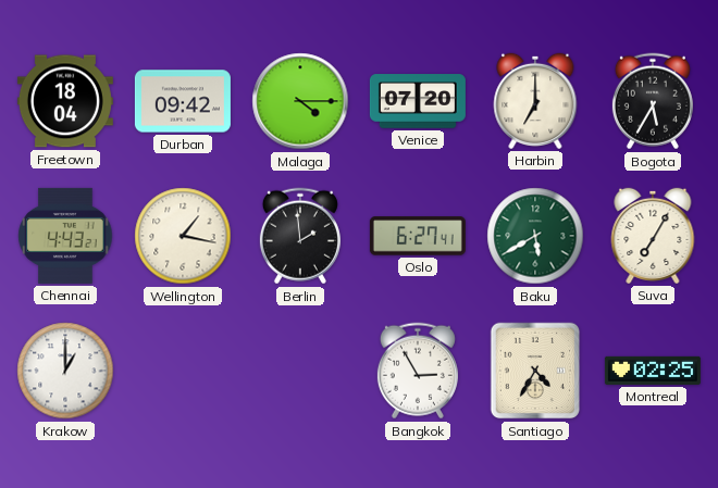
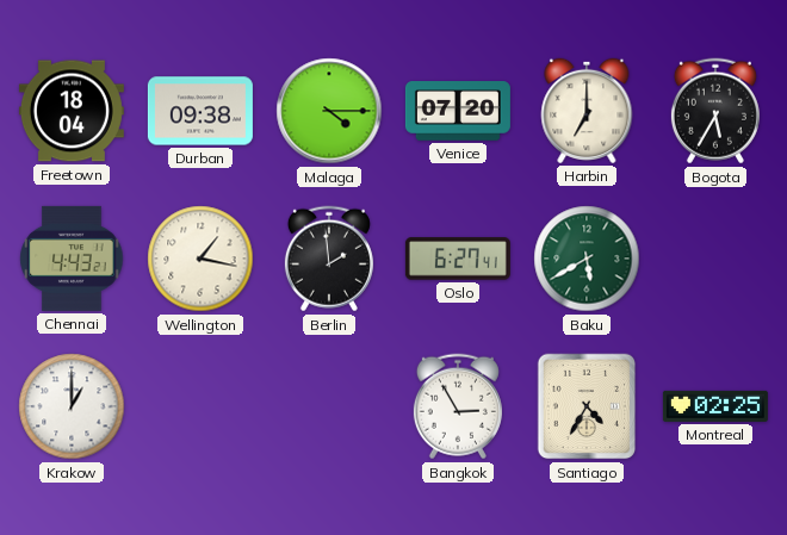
Durban: 09:42 -> 09:38
Suva: 7:05 -> none
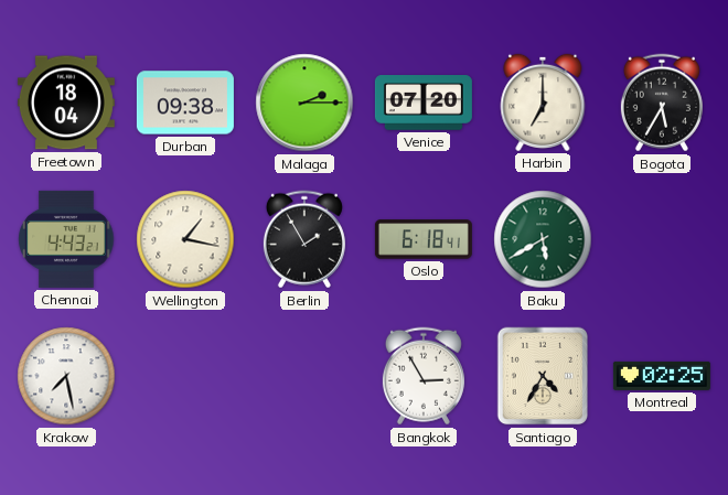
Malaga: 4:15 -> 2:15
Berlin: 1:59 -> 1:55
Oslo: 6:27 -> 6:18
Krakow: 1:00 -> 7:28
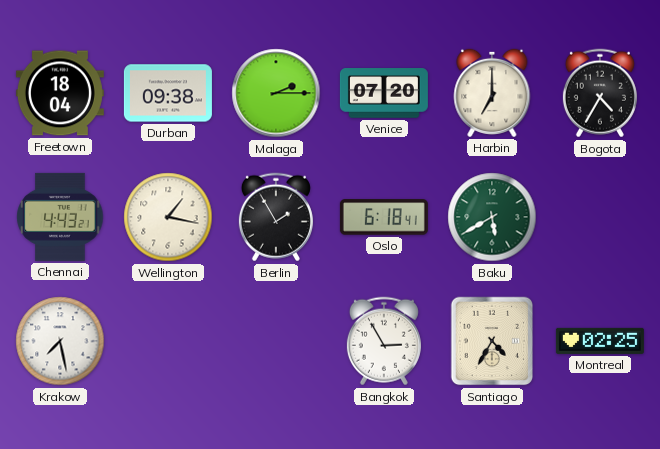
Bogota: 5:35 -> 4:35
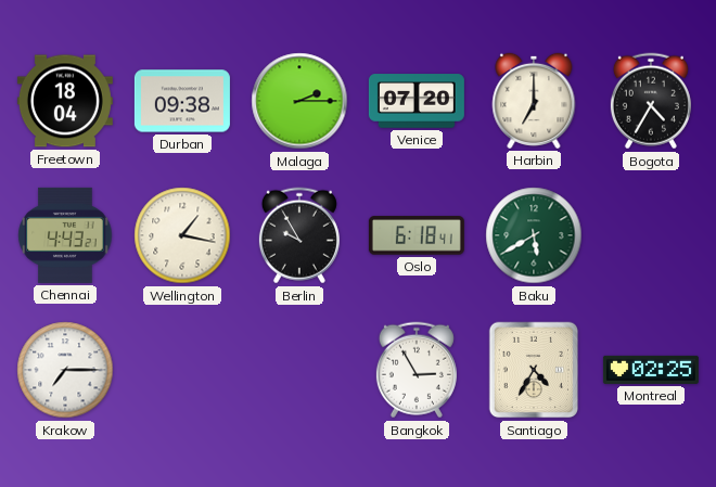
Berlin: 1:55 -> 9:55
Krakow: 7:28 -> 7:15
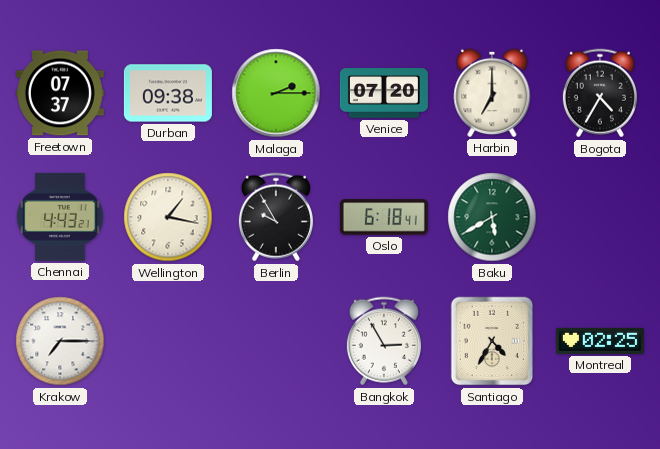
Freetown: 18:04 -> 07:37
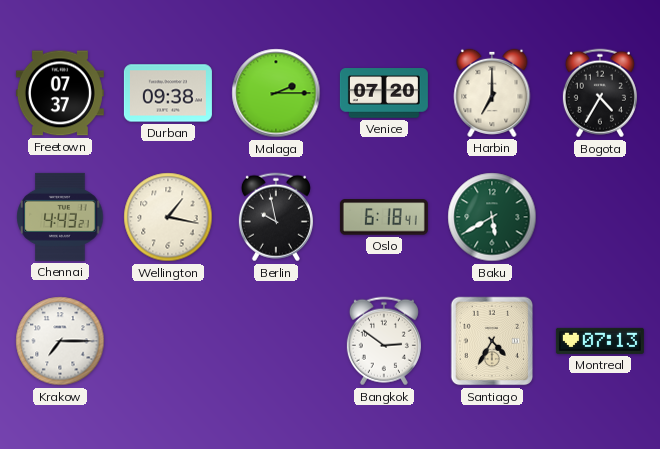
Berlin: 9:55 -> 9:58
Bangkok: 2:55 -> 2:51
Montreal: 02:25 -> 07:13
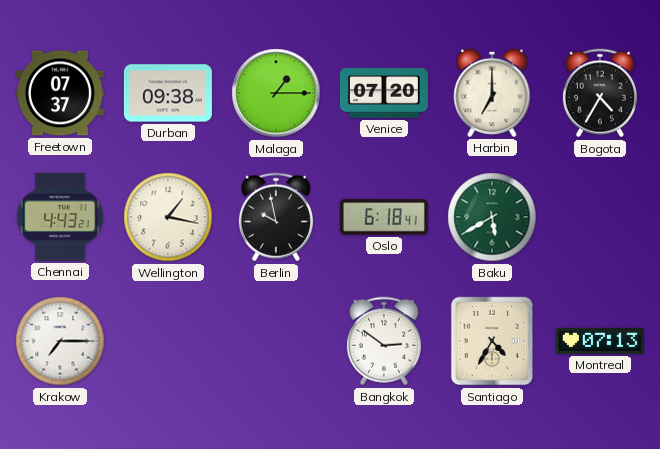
Malaga: 2:15 -> 1:15
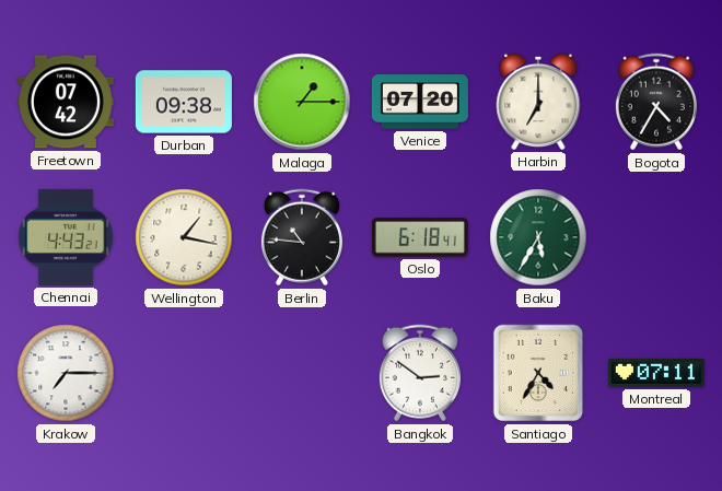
Freetown: 07:37 -> 07:42
Berlin: 9:58 -> 10:46
Baku: 5:40 -> 5:35
Montreal: 07:13 -> 07:11
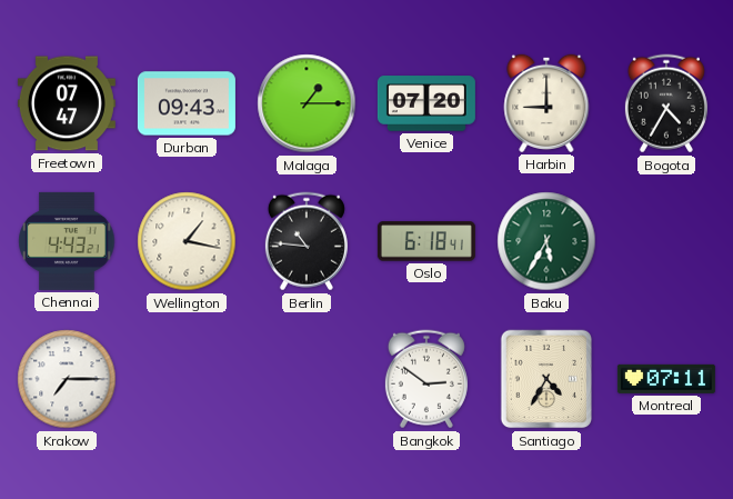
Freetown: 07:42 -> 07:47
Durban: 09:38 -> 09:43
Harbin: 7:00 -> 9:00
